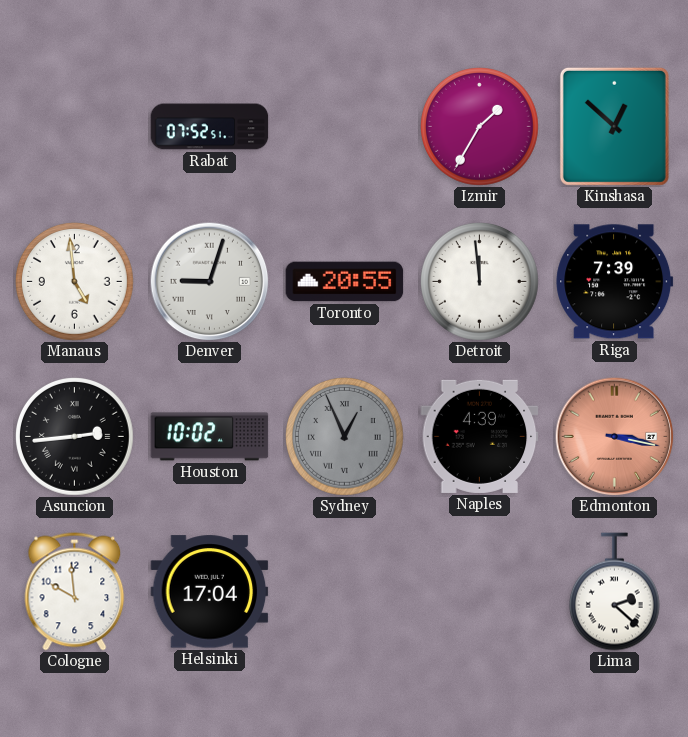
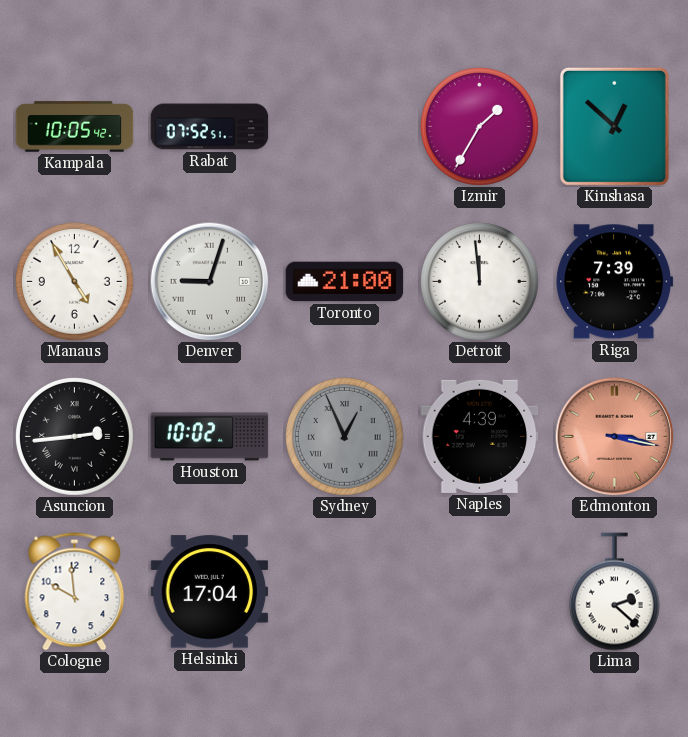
Kampala: none -> 10:05
Manaus: 4:59 -> 4:55
Toronto: 20:55 -> 21:00
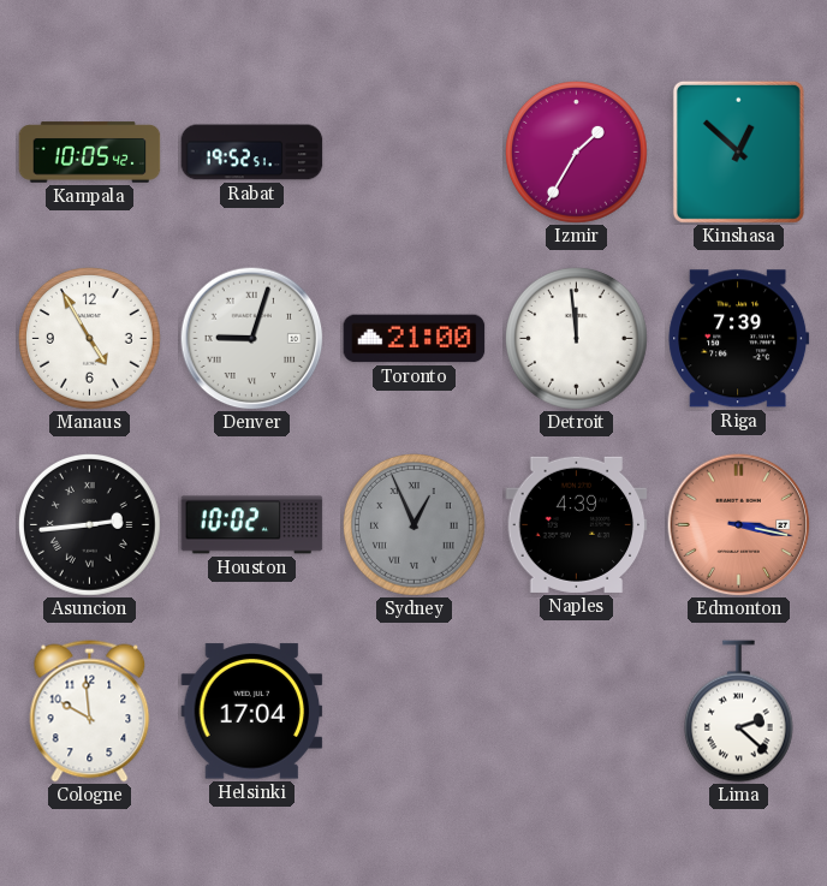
Rabat: 07:52 -> 19:52
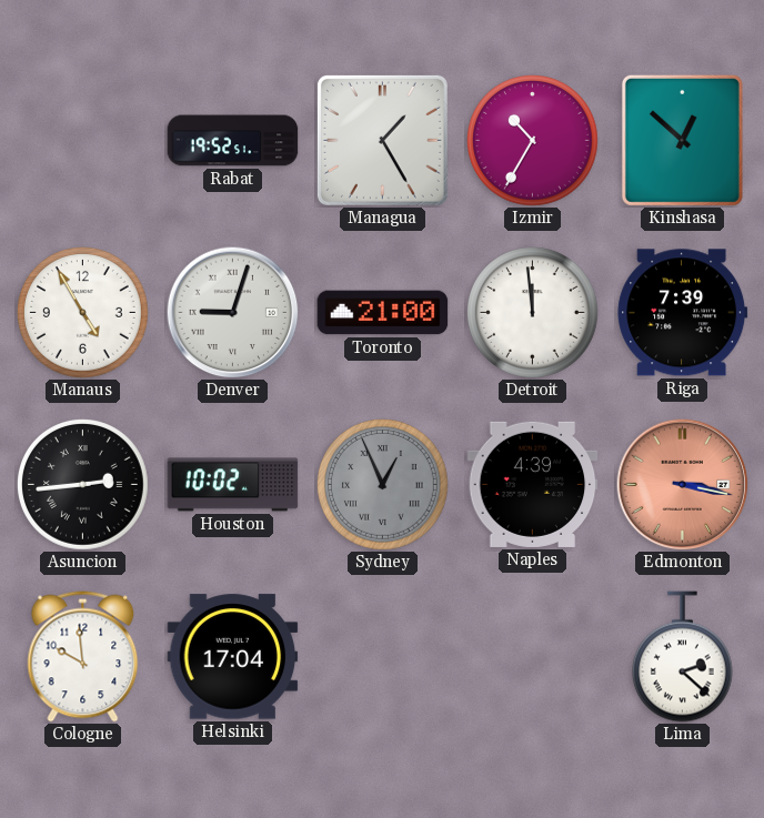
Kampala: 10:05 -> none
Managua: none -> 1:25
Izmir: 1:35 -> 10:35
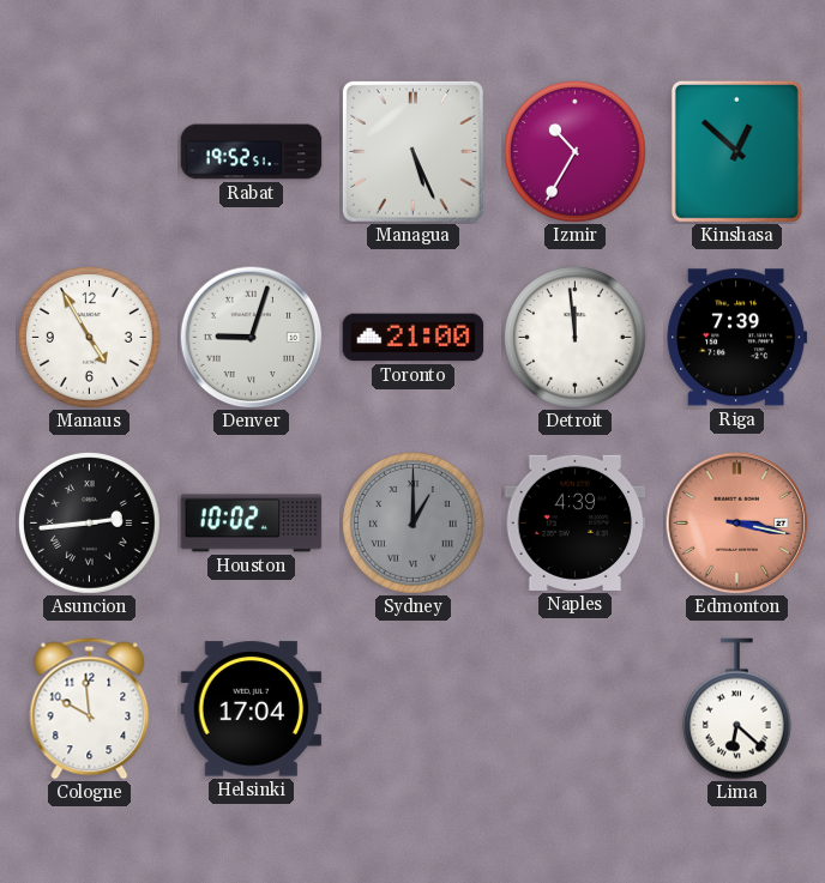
Managua: 1:25 -> 5:26
Sydney: 12:56 -> 1:00
Lima: 2:22 -> 6:22
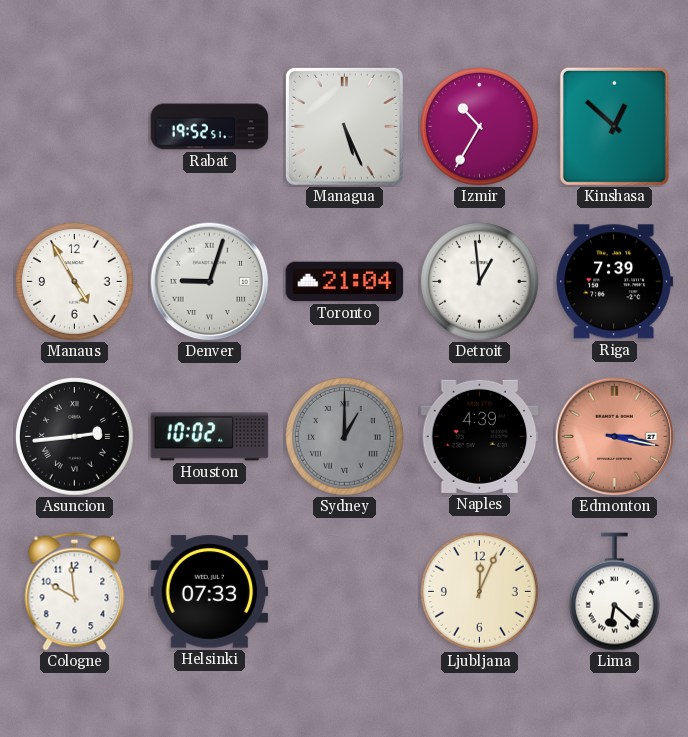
Toronto: 21:00 -> 21:04
Detroit: 11:59 -> 12:59
Helsinki: 17:04 -> 07:33
Ljubljana: none -> 12:04
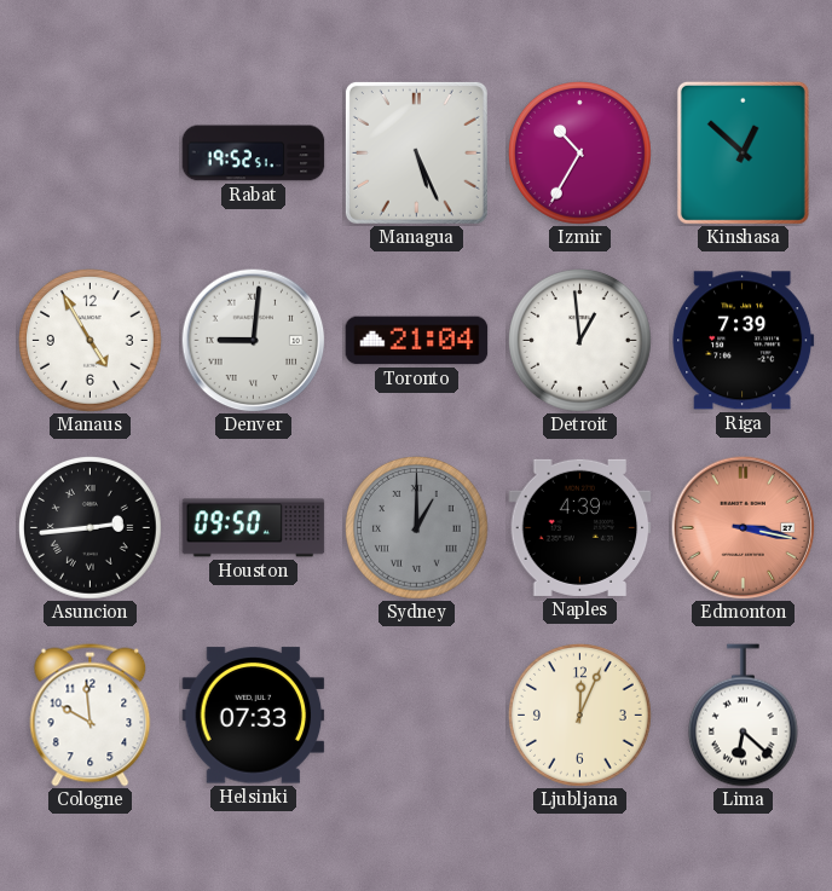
Denver: 9:03 -> 9:01
Houston: 10:02 -> 09:50
